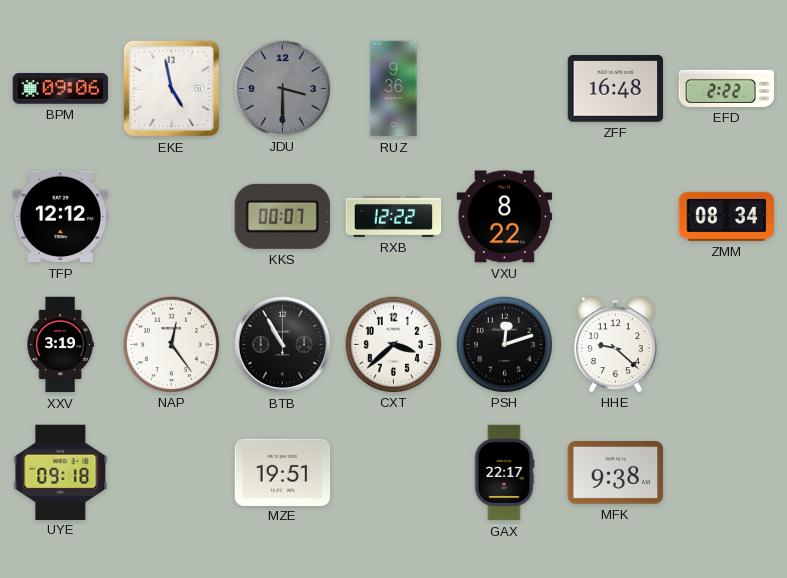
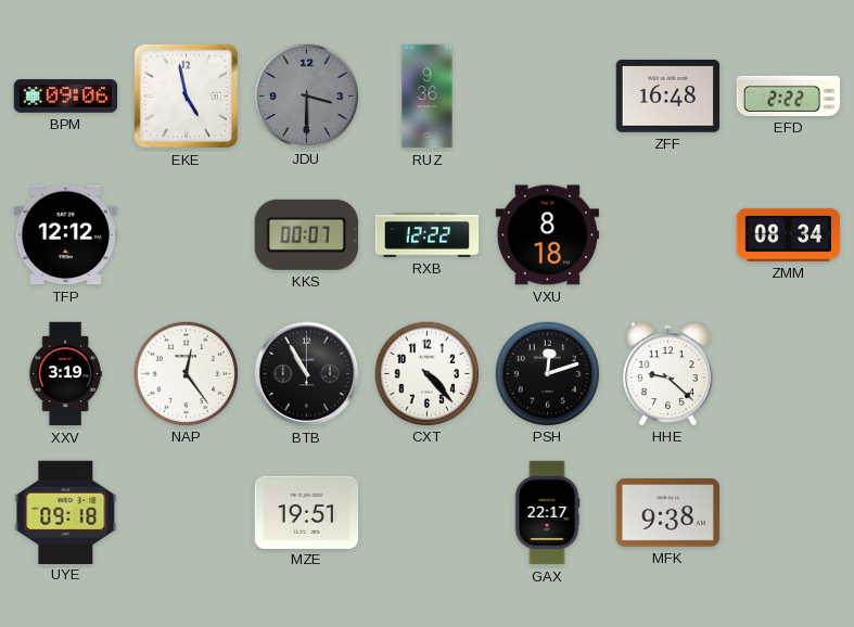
VXU: 8:22 -> 8:18
CXT: 3:38 -> 4:23
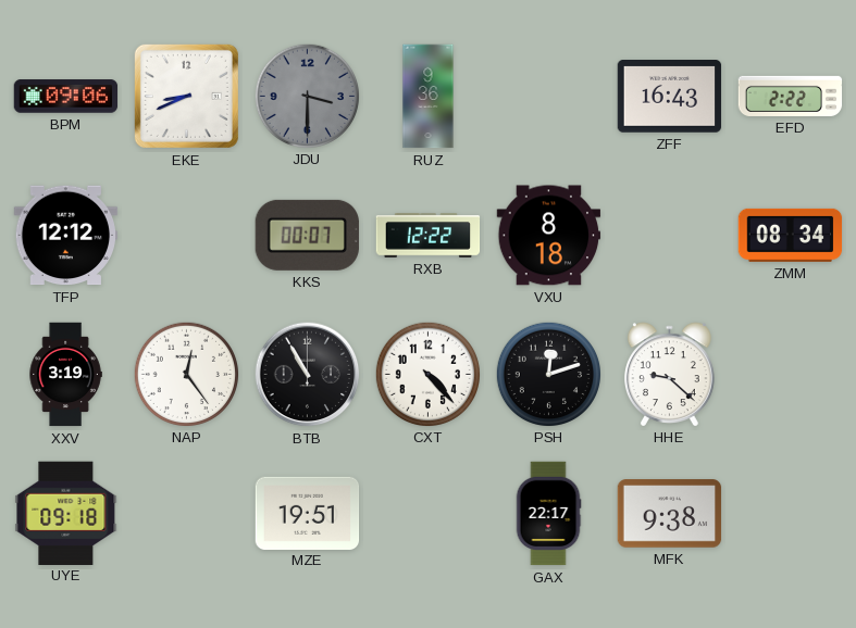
EKE: 4:58 -> 8:41
ZFF: 16:48 -> 16:43
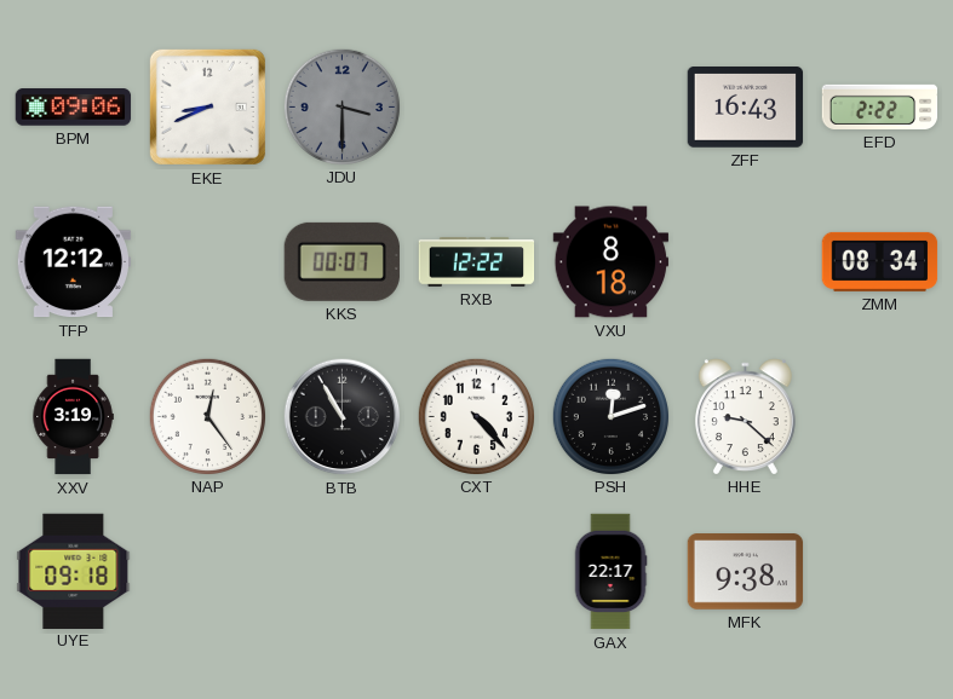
RUZ: 9:36 -> none
MZE: 19:51 -> none
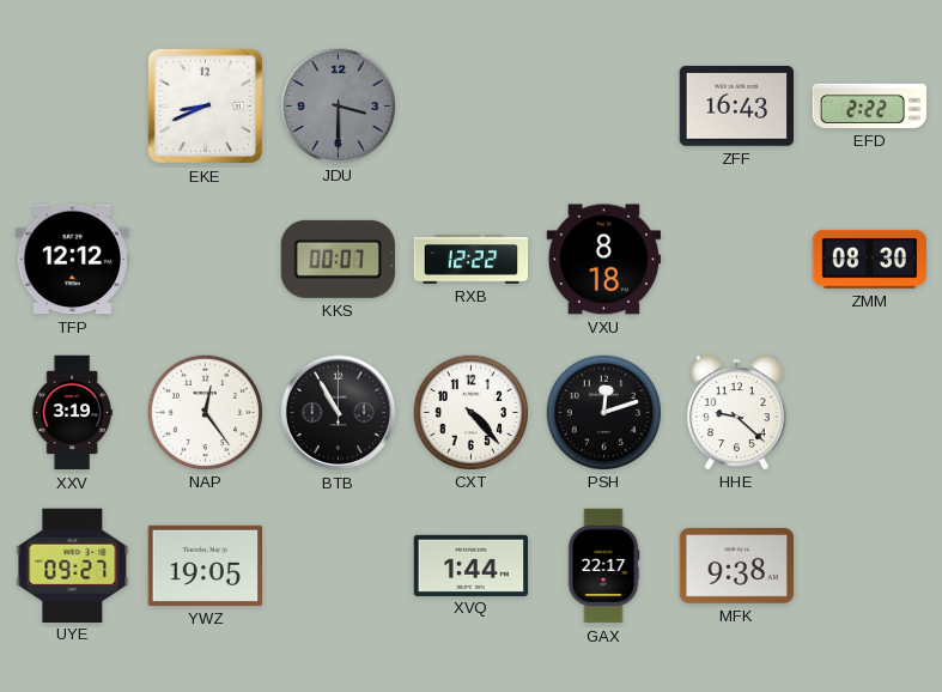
BPM: 09:06 -> none
ZMM: 08:34 -> 08:30
UYE: 09:18 -> 09:27
YWZ: none -> 19:05
XVQ: none -> 1:44
